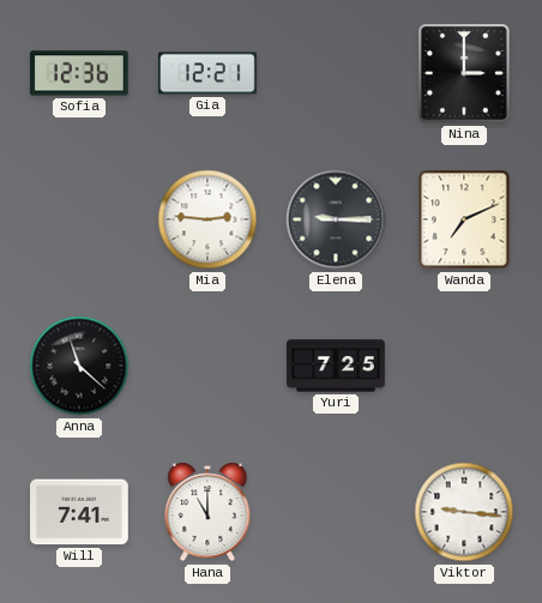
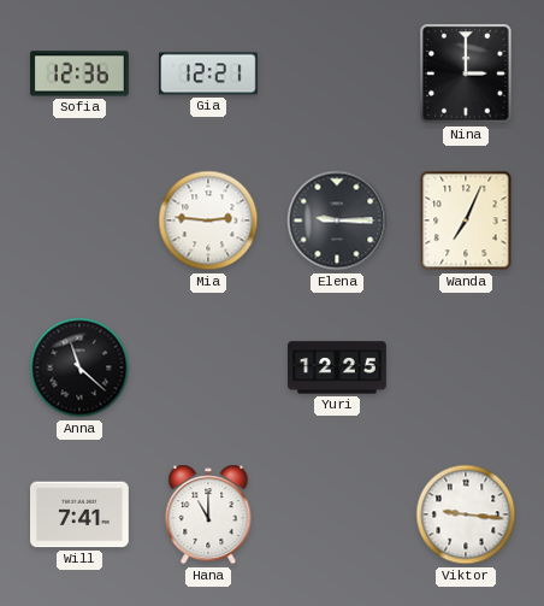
Wanda: 7:11 -> 7:04
Yuri: 7:25 -> 12:25
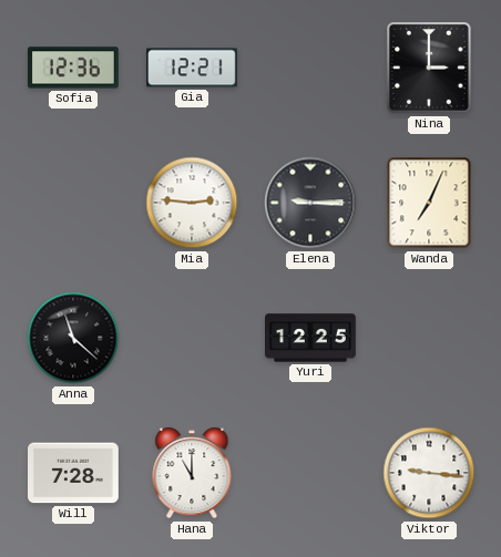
Will: 7:41 -> 7:28
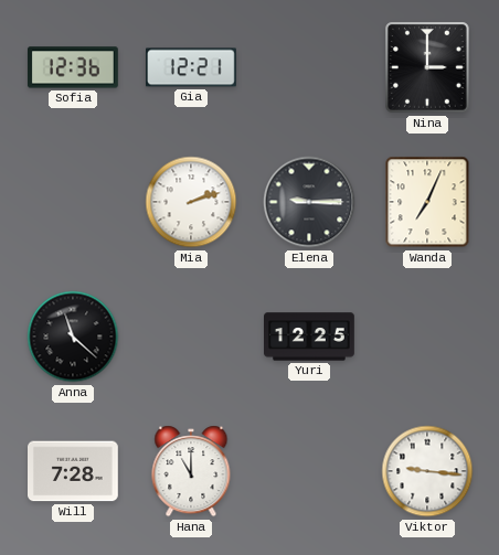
Mia: 2:46 -> 2:12
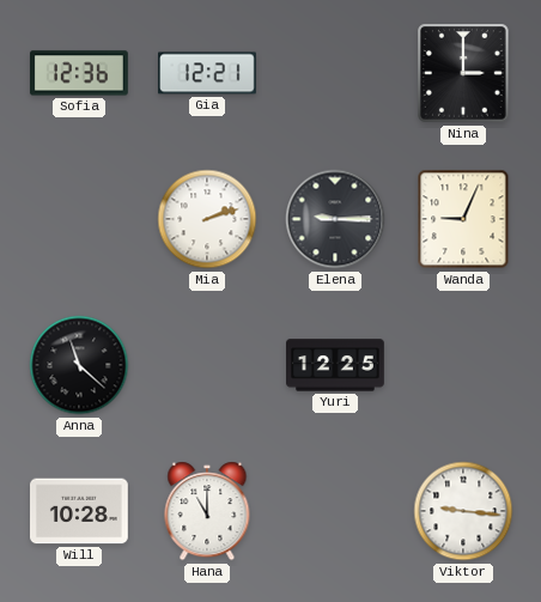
Wanda: 7:04 -> 9:04
Will: 7:28 -> 10:28
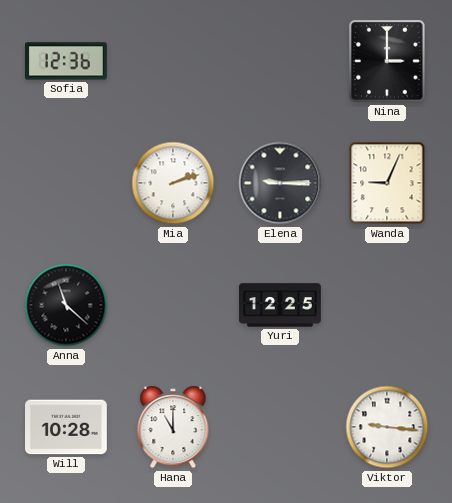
Gia: 12:21 -> none
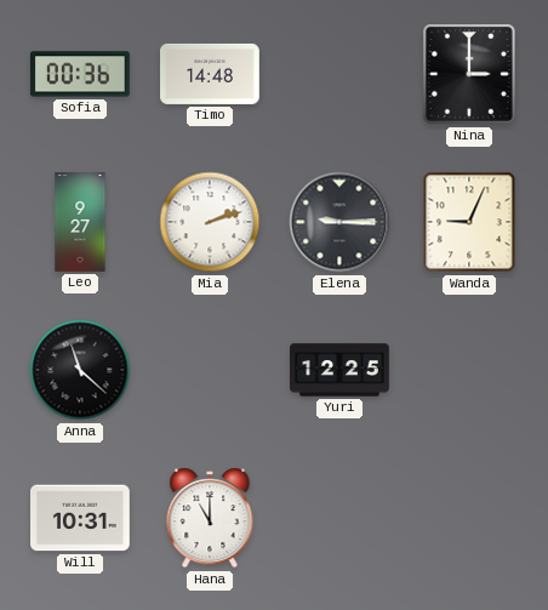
Sofia: 12:36 -> 00:36
Timo: none -> 14:48
Leo: none -> 9:27
Will: 10:28 -> 10:31
Viktor: 9:16 -> none
